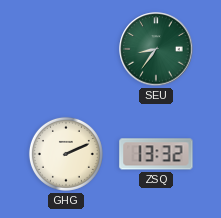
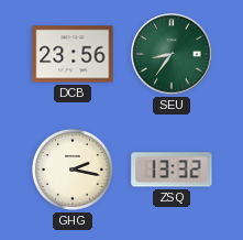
DCB: none -> 23:56
GHG: 2:11 -> 2:17
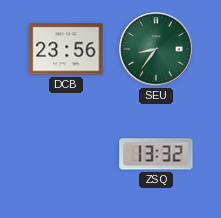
GHG: 2:17 -> none
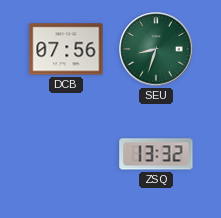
DCB: 23:56 -> 07:56
SEU: 8:36 -> 8:33
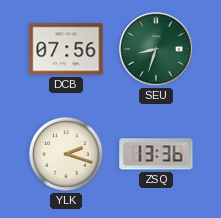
YLK: none -> 2:18
ZSQ: 13:32 -> 13:36
